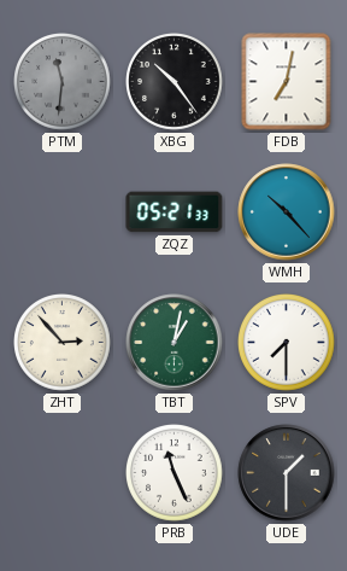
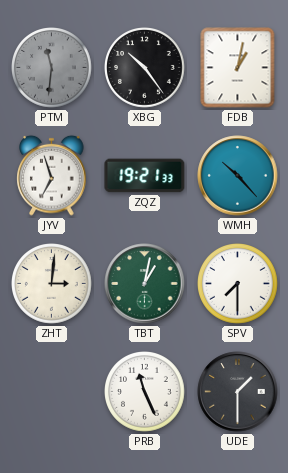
FDB: 7:02 -> 1:02
JYV: none -> 6:57
ZQZ: 05:21 -> 19:21
ZHT: 2:53 -> 3:01
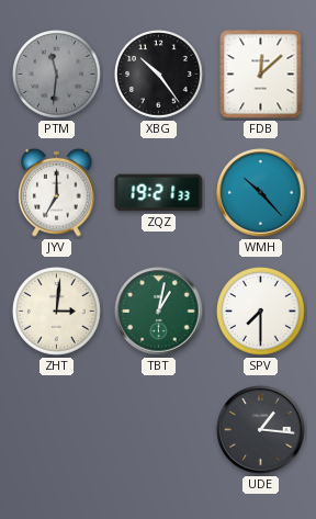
FDB: 1:02 -> 12:08
JYV: 6:57 -> 7:00
PRB: 11:26 -> none
UDE: 1:30 -> 1:16
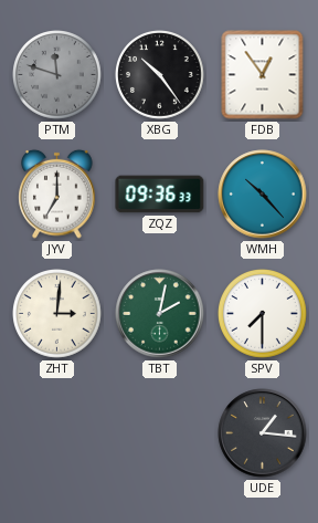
PTM: 11:31 -> 11:48
FDB: 12:08 -> 12:54
ZQZ: 19:21 -> 09:36
TBT: 1:02 -> 2:02
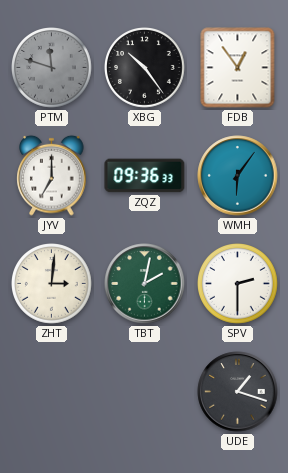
WMH: 10:23 -> 6:06
SPV: 7:30 -> 2:30
UDE: 1:16 -> 1:18
